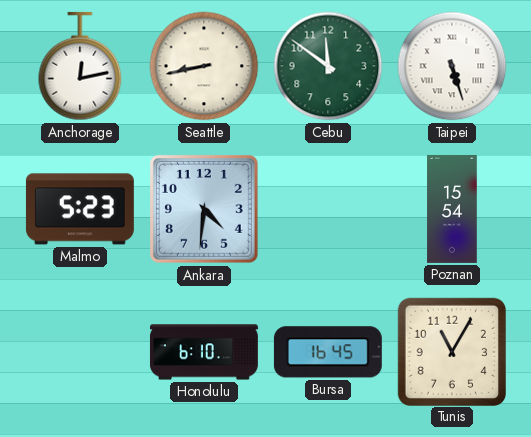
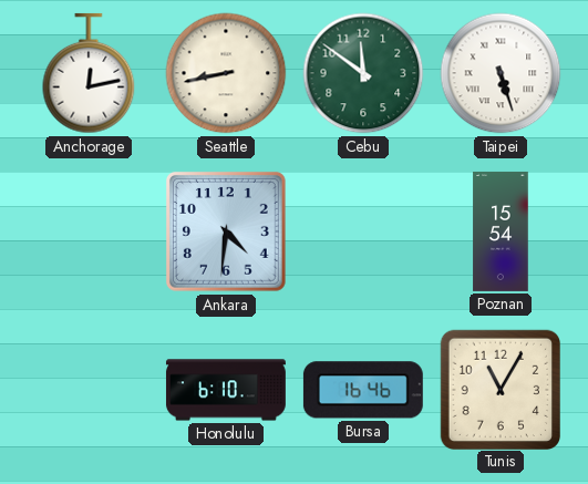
Malmo: 5:23 -> none
Bursa: 16:45 -> 16:46
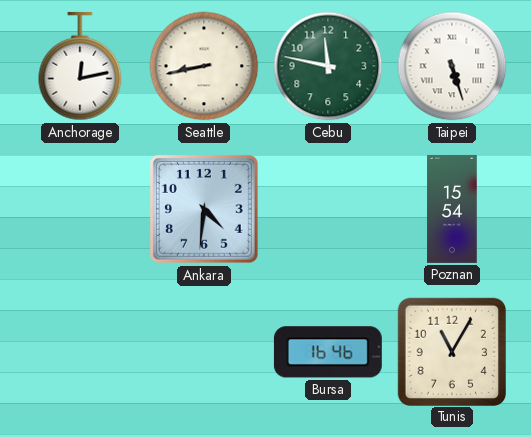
Cebu: 11:51 -> 11:47
Honolulu: 6:10 -> none
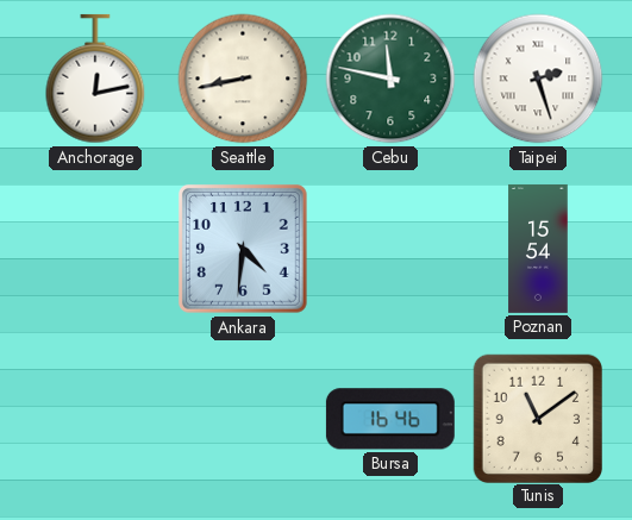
Taipei: 5:27 -> 2:27
Tunis: 11:05 -> 11:09
